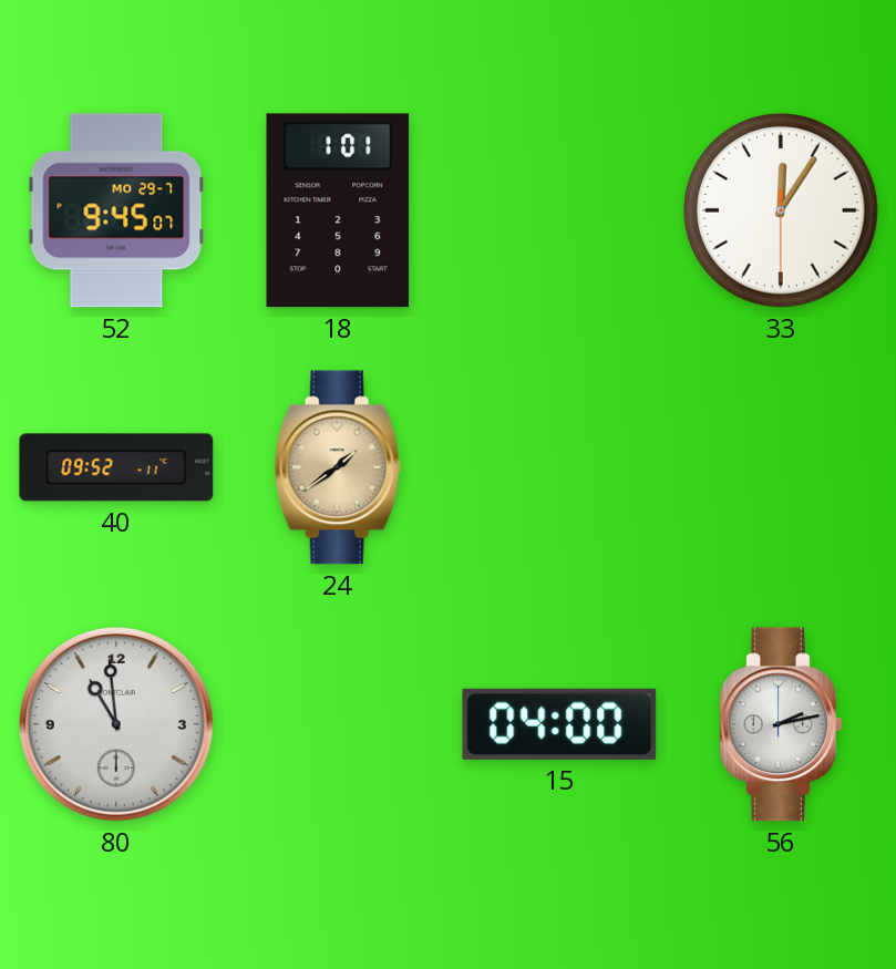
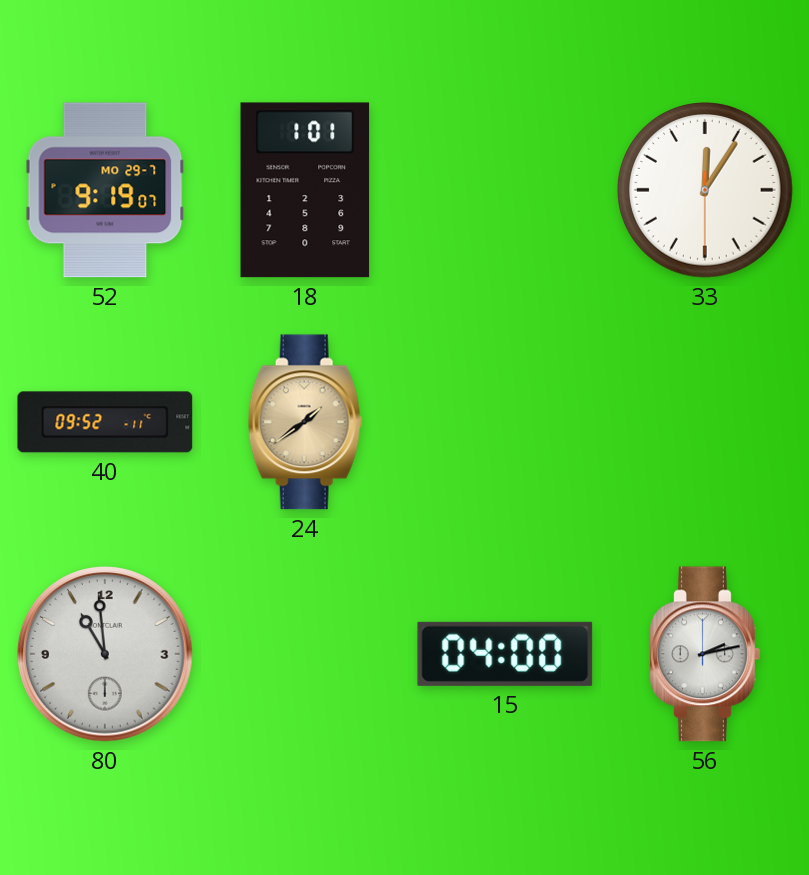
52: 9:45 -> 9:19
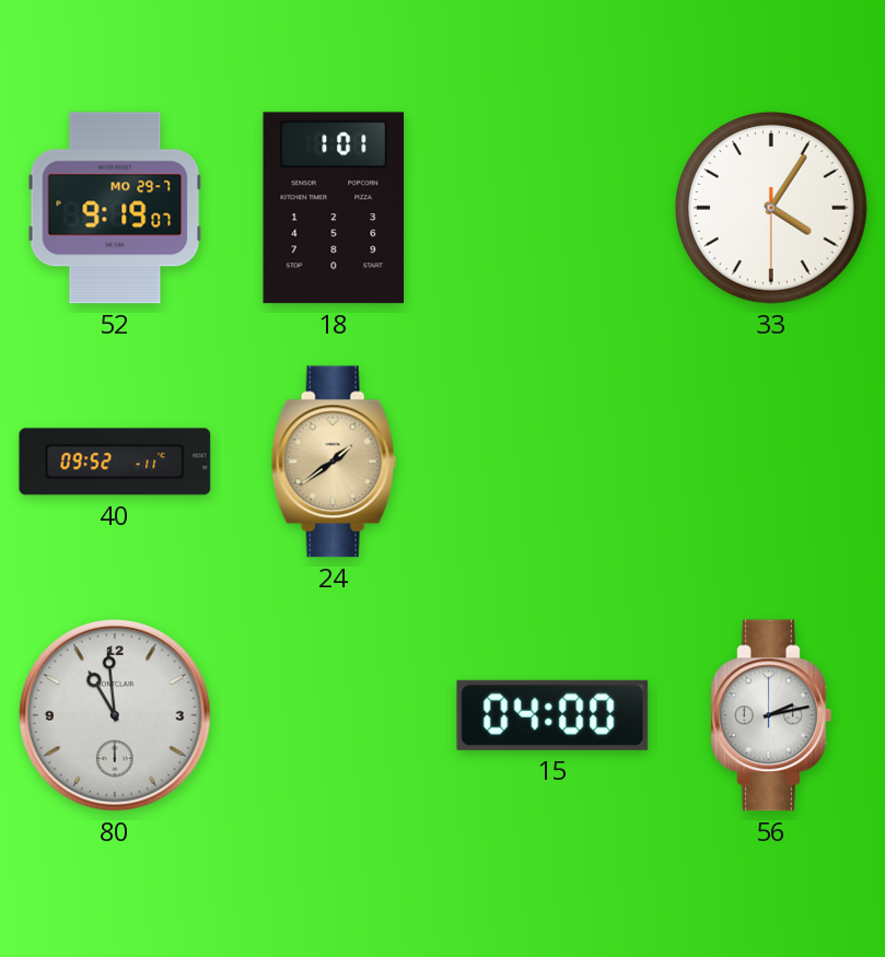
33: 12:05 -> 4:05
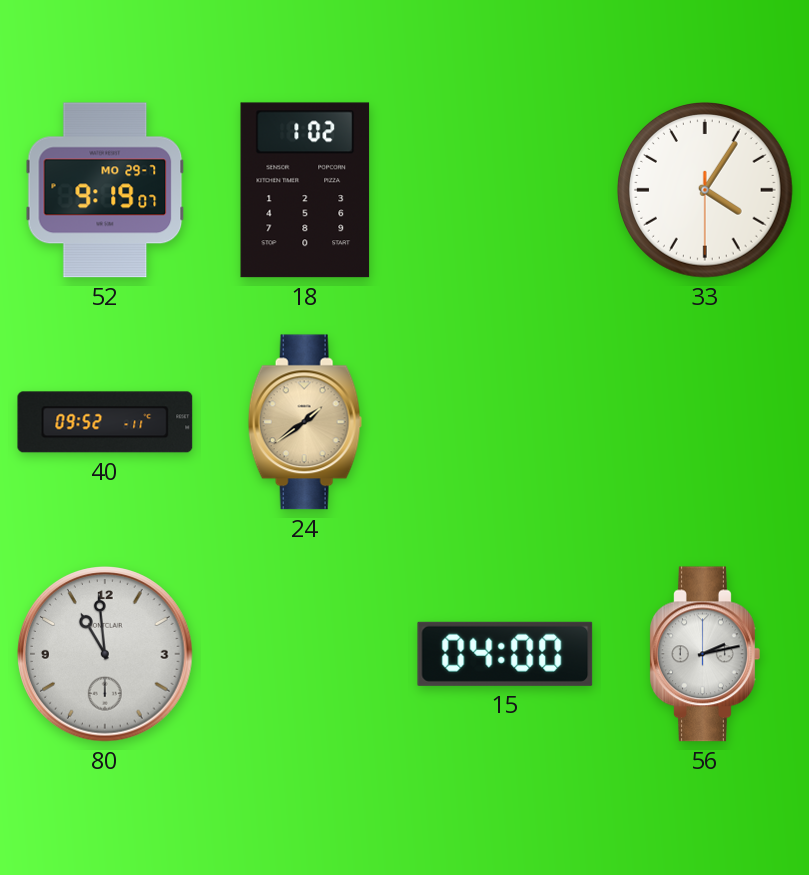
18: 1:01 -> 1:02
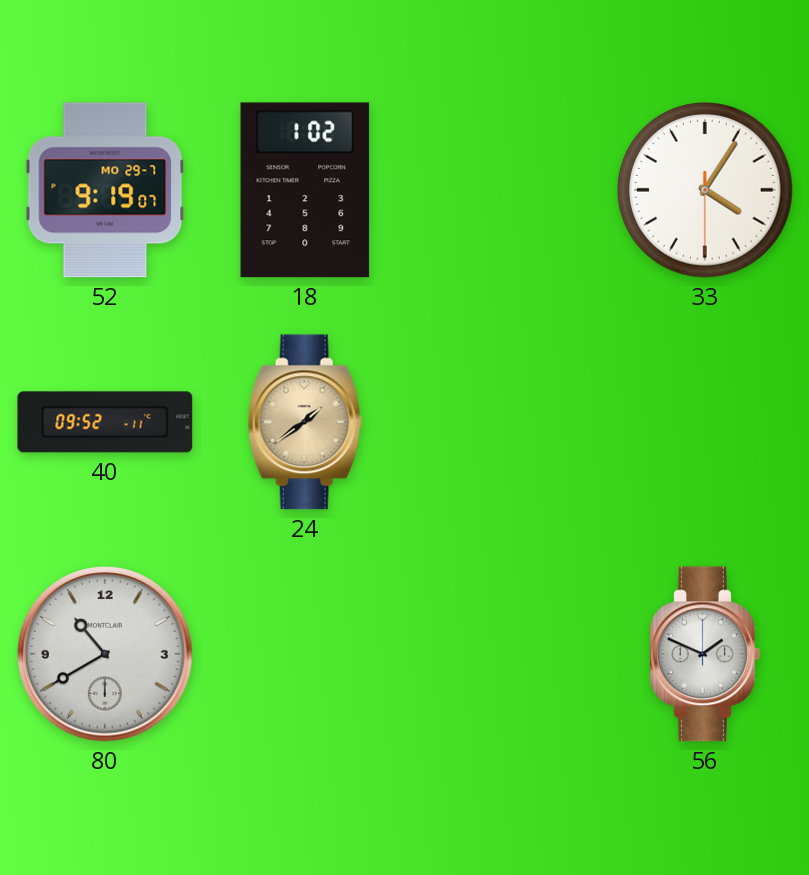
80: 10:59 -> 10:40
15: 04:00 -> none
56: 2:13 -> 1:49
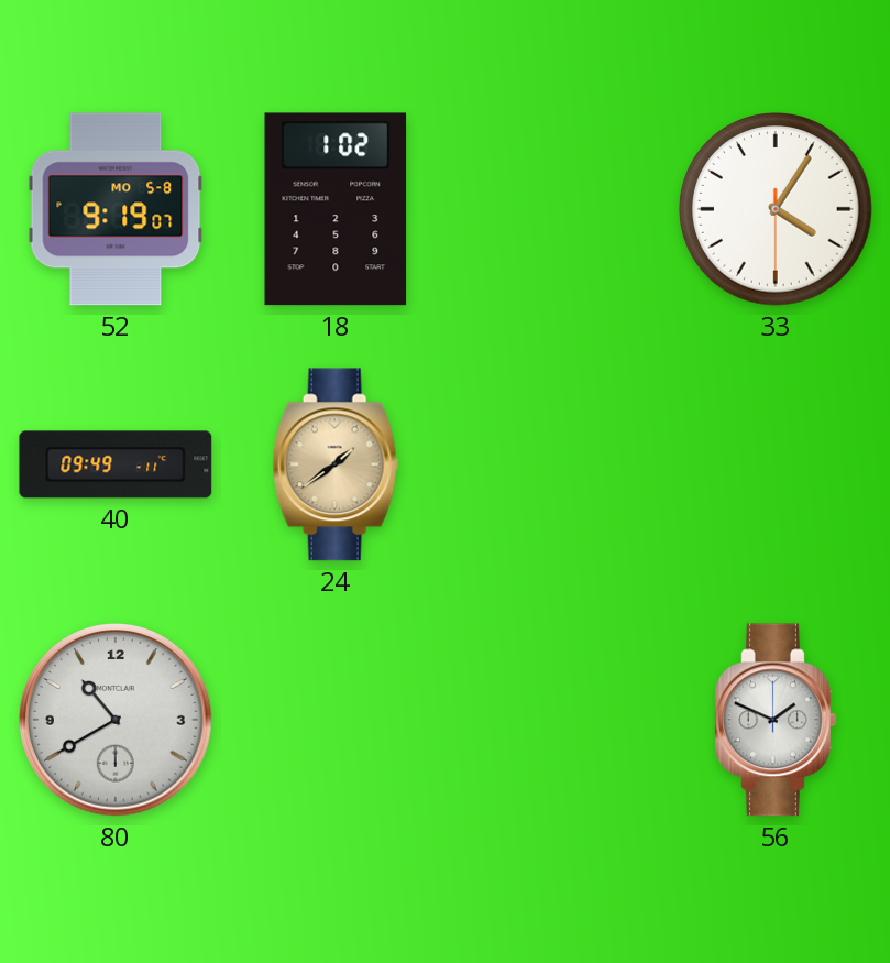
52 date: MO 29-7 -> MO 5-8
40: 09:52 -> 09:49
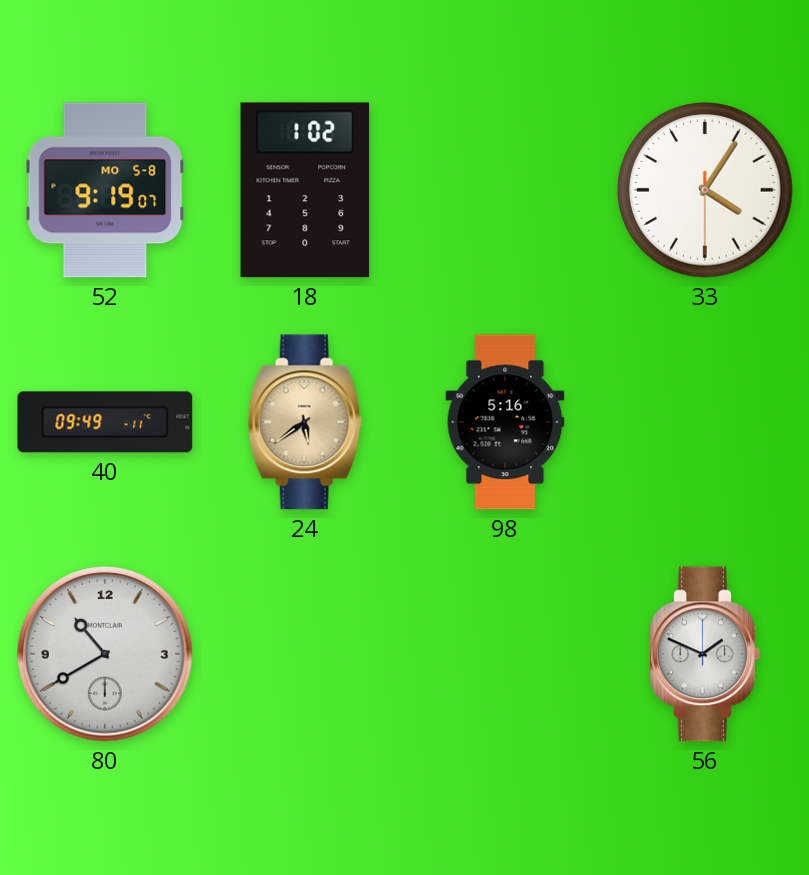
24: 1:39 -> 5:39
98: none -> 5:16
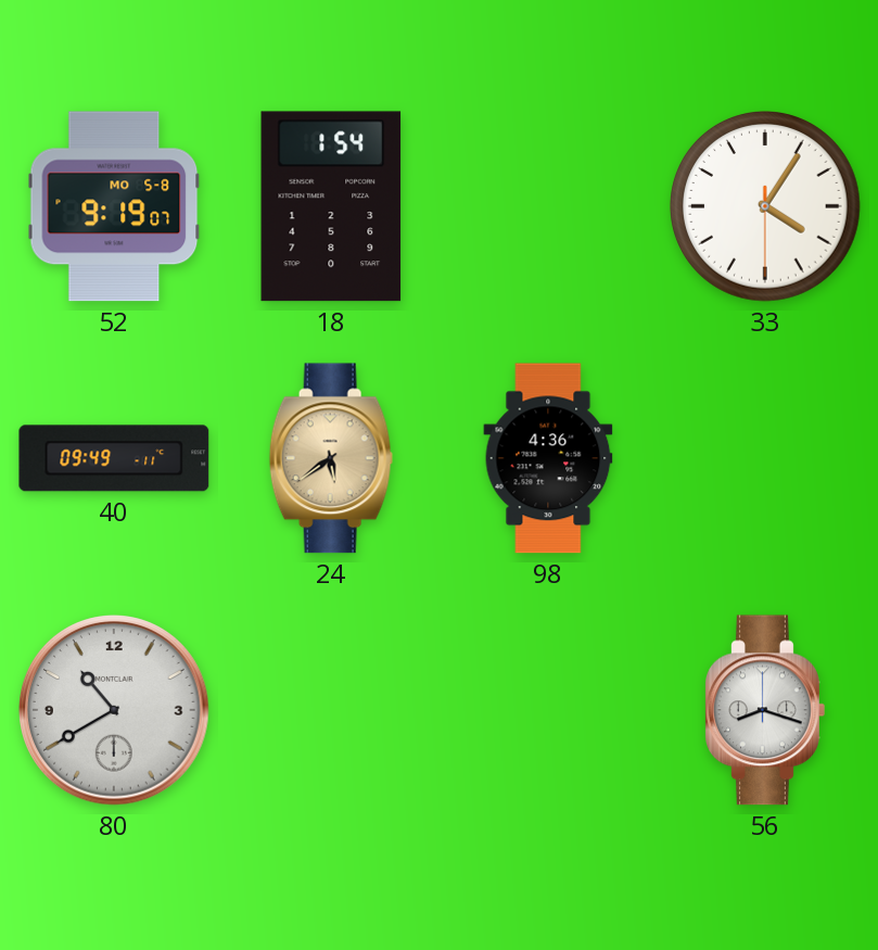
18: 1:02 -> 1:54
98: 5:16 -> 4:36
56: 1:49 -> 8:18
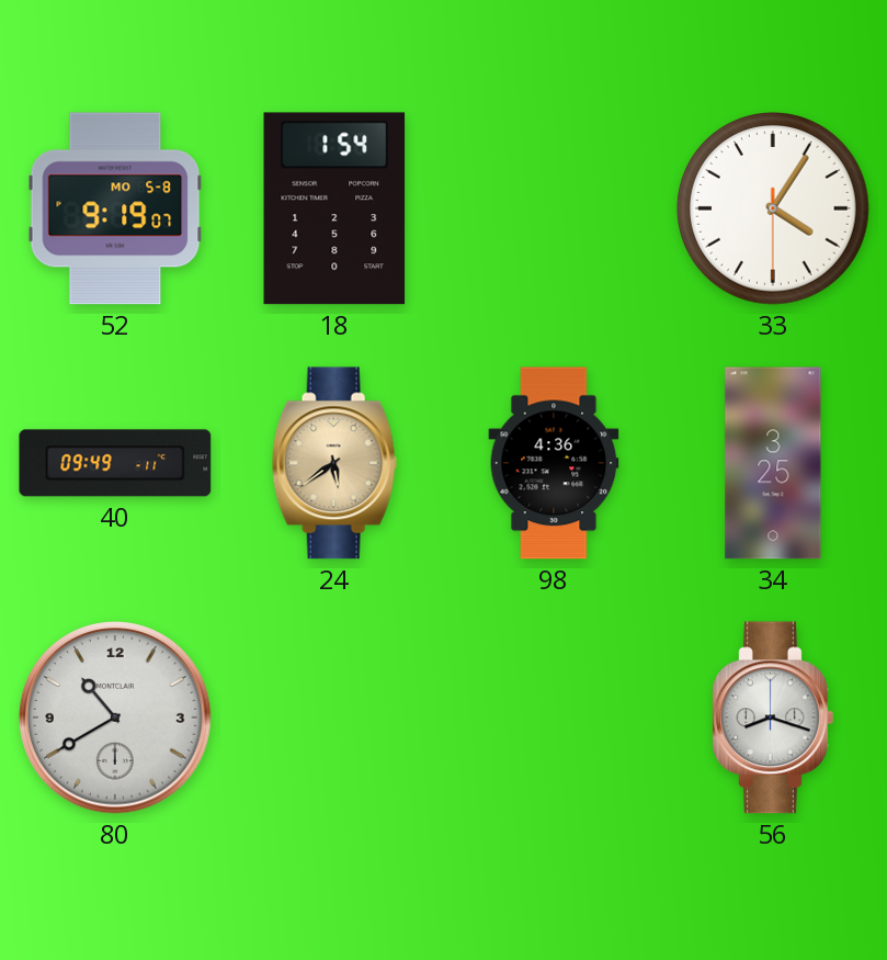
34: none -> 3:25
